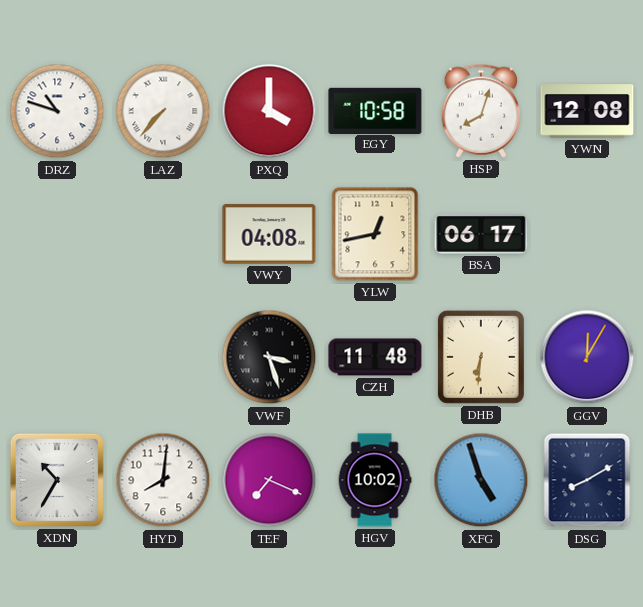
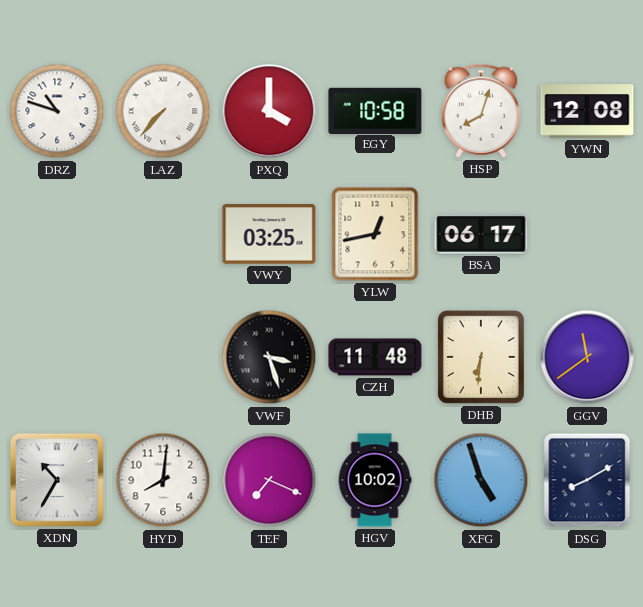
VWY: 04:08 -> 03:25
GGV: 12:05 -> 11:39
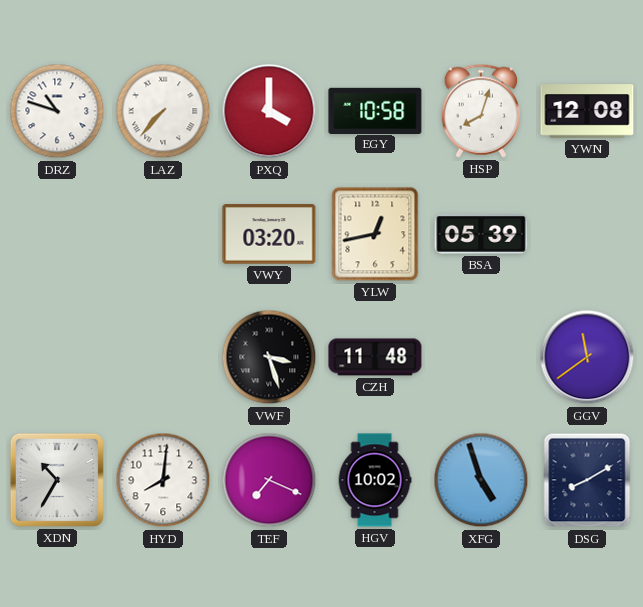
VWY: 03:25 -> 03:20
BSA: 06:17 -> 05:39
DHB: 6:31 -> none
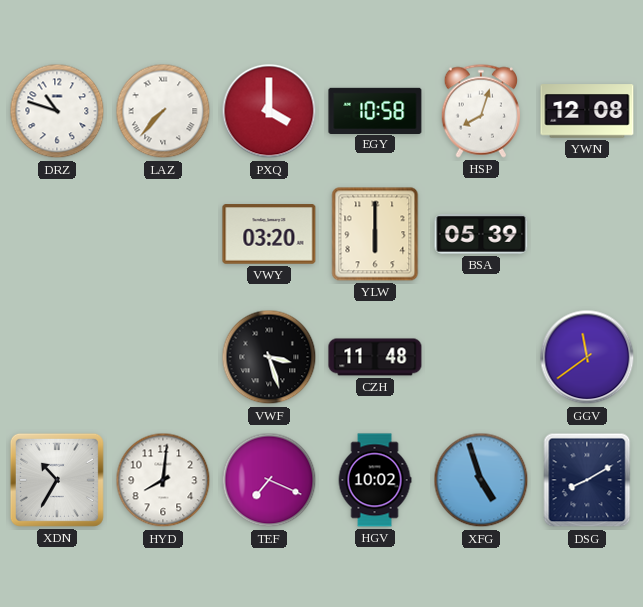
YLW: 12:43 -> 6:00
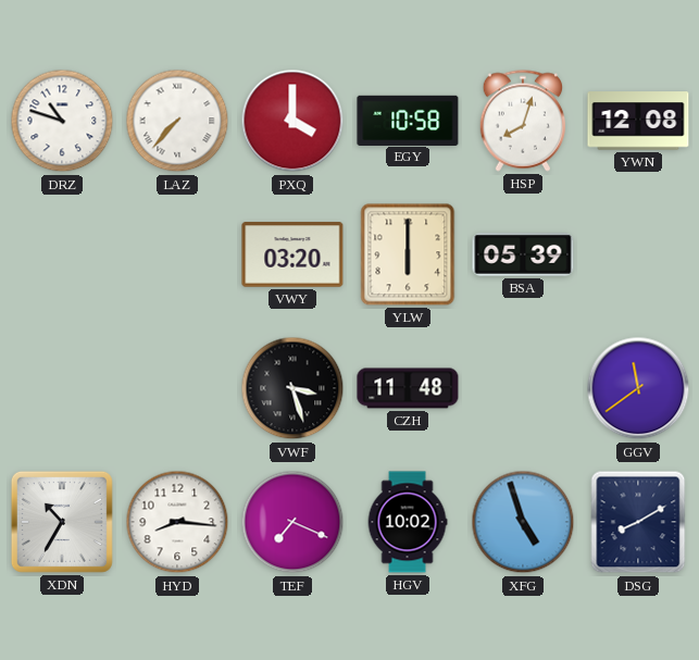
HYD: 8:01 -> 8:16
